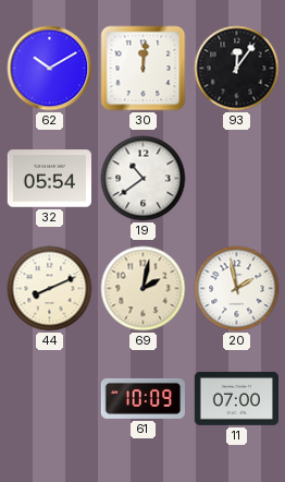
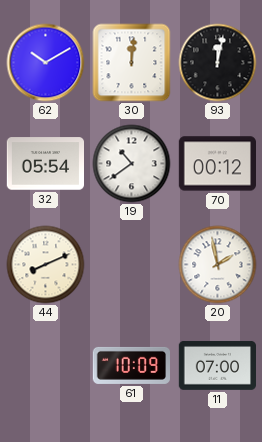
93: 12:06 -> 12:02
70: none -> 00:12
69: 2:02 -> none
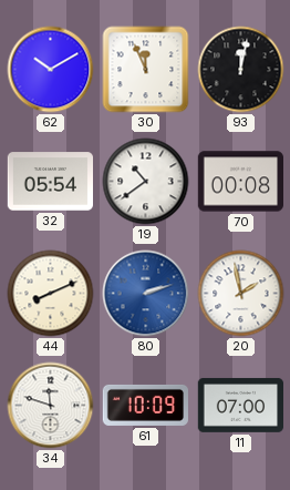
30: 12:01 -> 11:56
70: 00:12 -> 00:08
80: none -> 2:12
34: none -> 11:48
